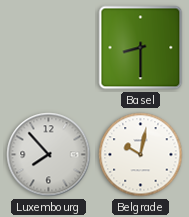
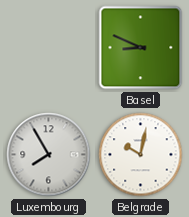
Basel: 8:30 -> 8:49
Luxembourg: 7:53 -> 7:55
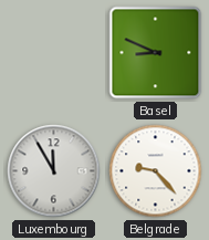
Luxembourg: 7:55 -> 11:55
Belgrade: 10:02 -> 9:23
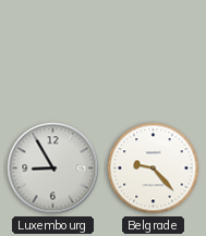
Basel: 8:49 -> none
Luxembourg: 11:55 -> 8:55
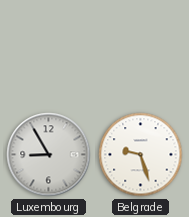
Belgrade: 9:23 -> 9:27
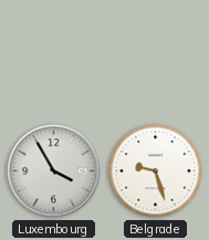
Luxembourg: 8:55 -> 3:55
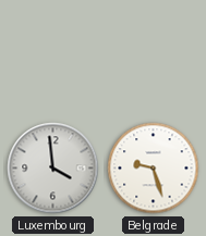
Luxembourg: 3:55 -> 3:59
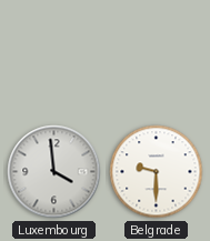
Belgrade: 9:27 -> 9:30
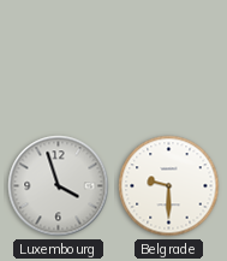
Luxembourg: 3:59 -> 3:57
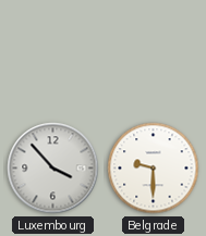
Luxembourg: 3:57 -> 3:53
